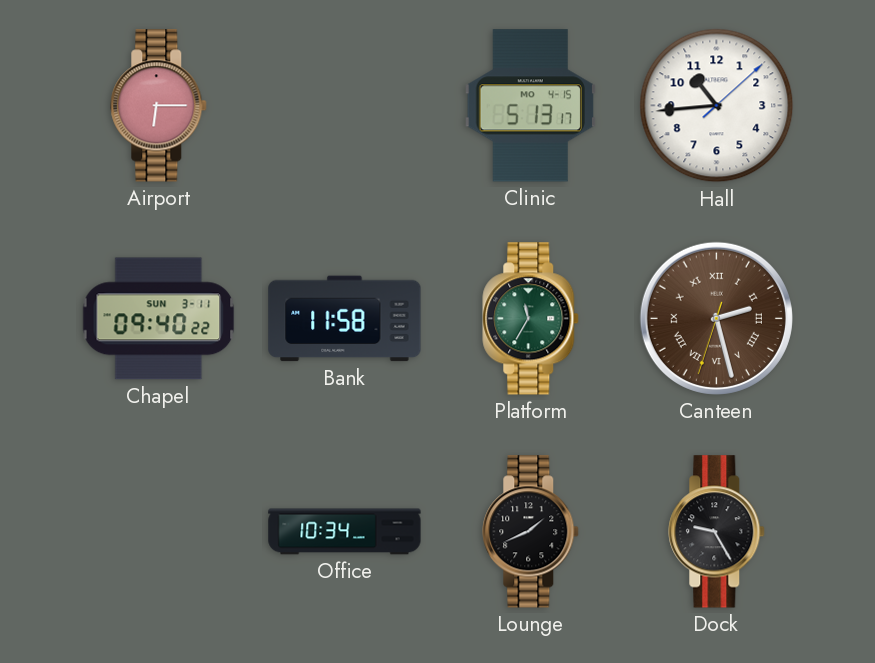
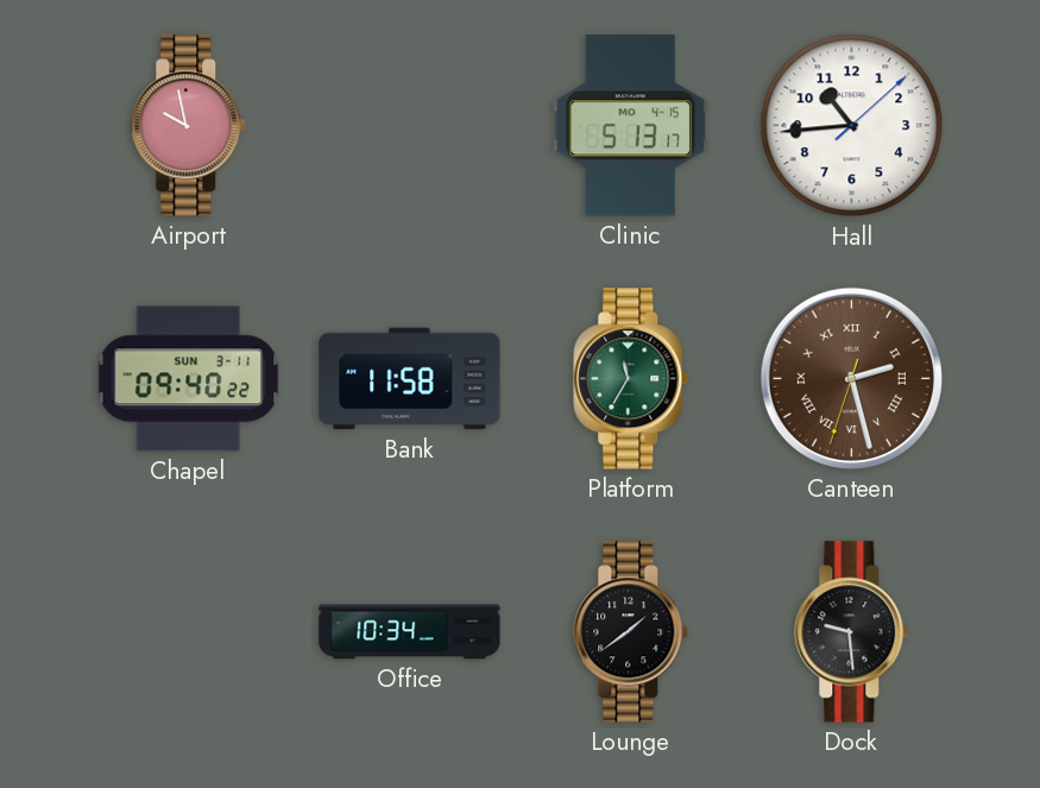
Airport: 6:15 -> 9:58
Lounge: 1:41 -> 1:39
Dock: 9:25 -> 9:29
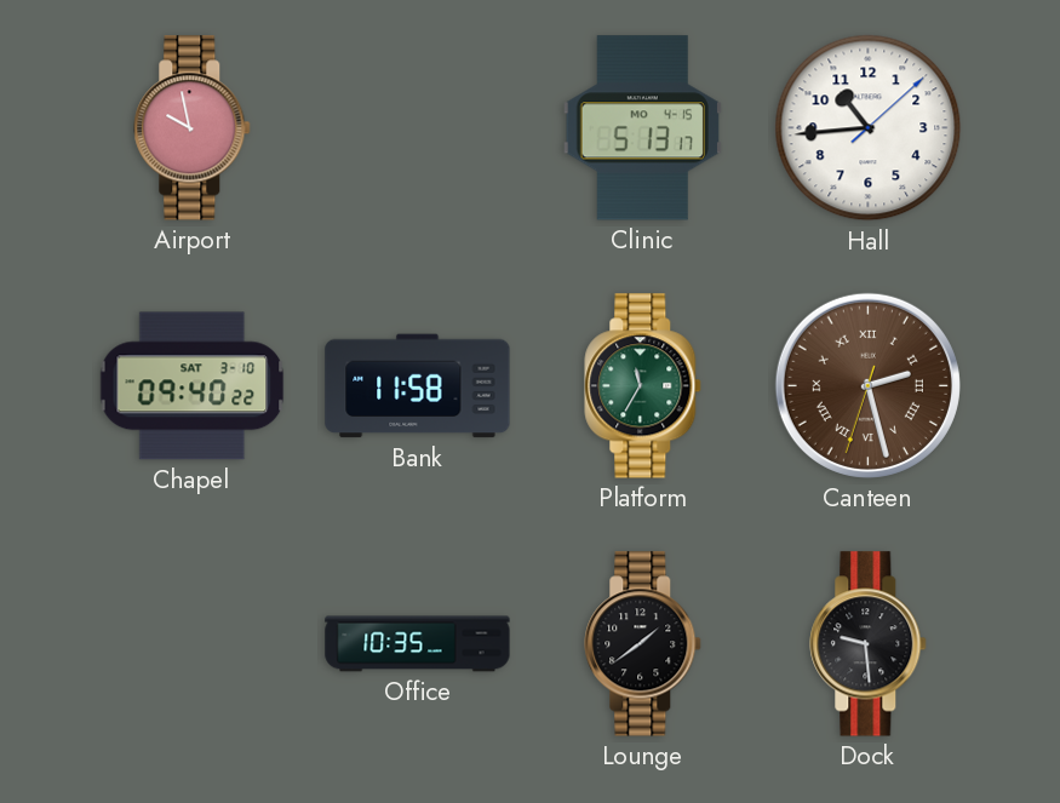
Chapel date: SUN 3-11 -> SAT 3-10
Office: 10:34 -> 10:35
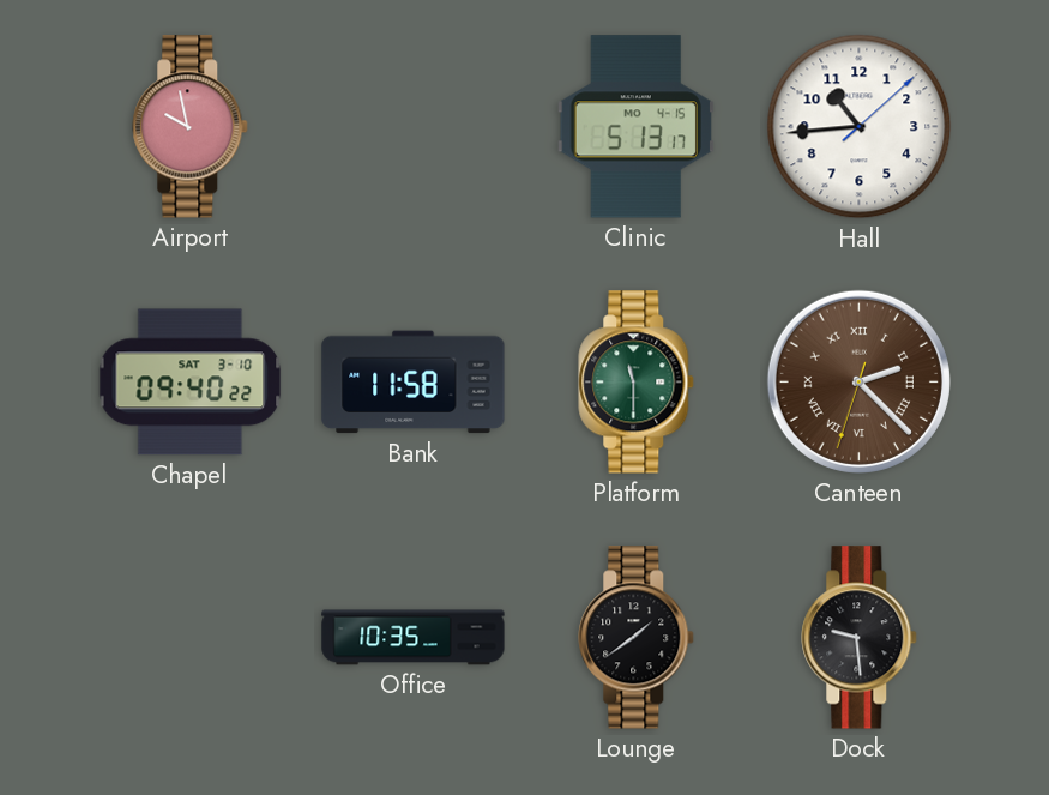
Platform: 11:35 -> 11:30
Canteen: 2:27 -> 2:22
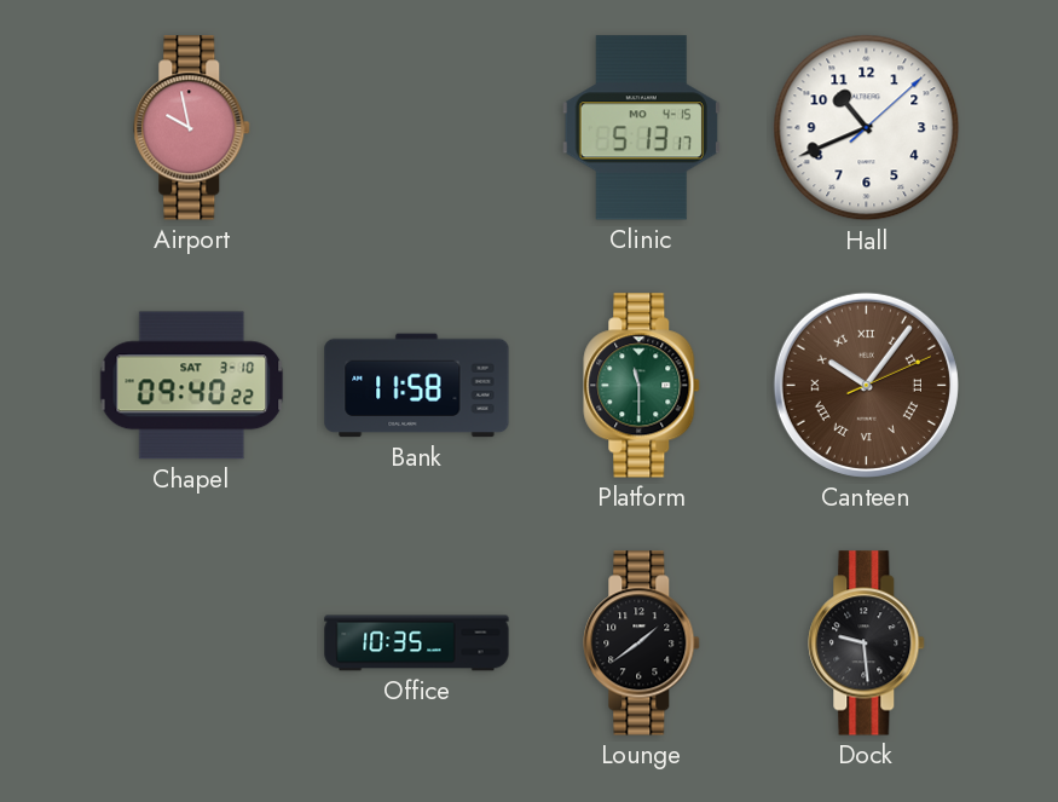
Hall: 10:44 -> 10:41
Canteen: 2:22 -> 10:06
